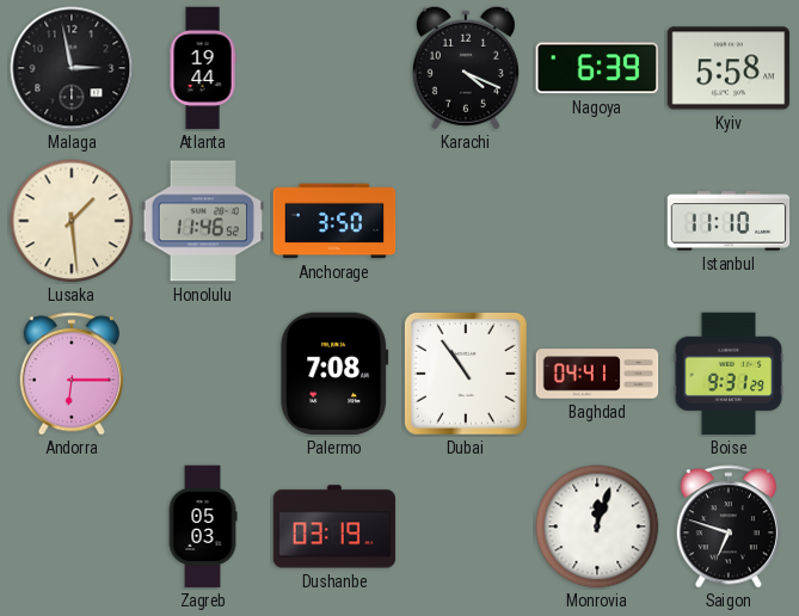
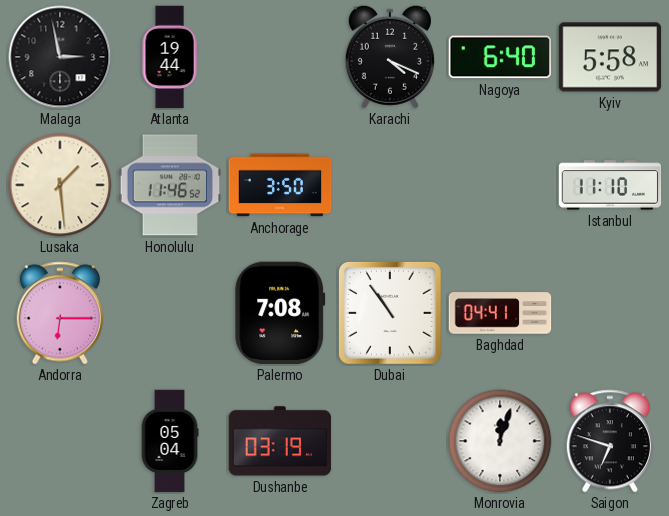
Nagoya: 6:39 -> 6:40
Boise: 9:31 -> none
Zagreb: 05:03 -> 05:04
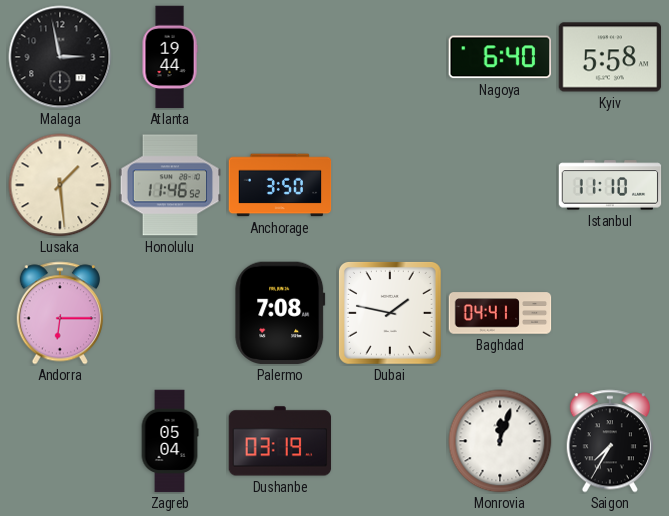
Karachi: 4:19 -> none
Dubai: 10:54 -> 1:47
Saigon: 6:48 -> 7:35
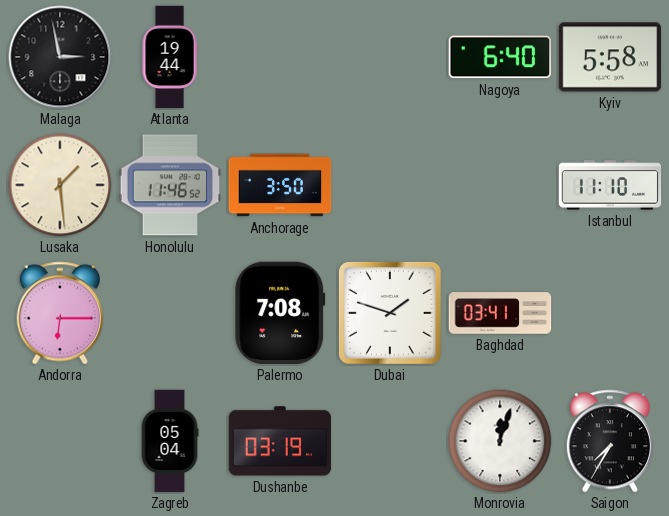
Dubai: 1:47 -> 1:48
Baghdad: 04:41 -> 03:41
